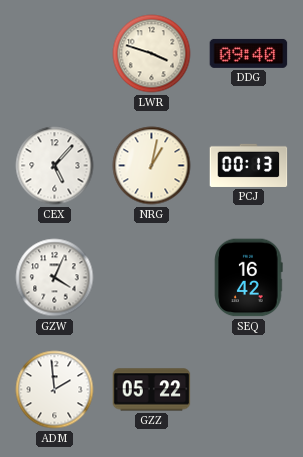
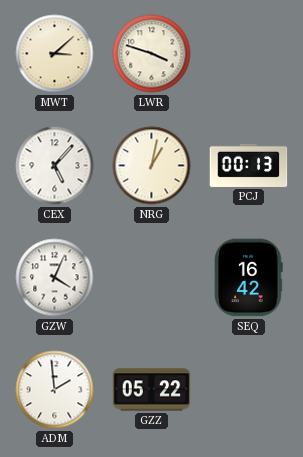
MWT: none -> 3:08
DDG: 09:40 -> none
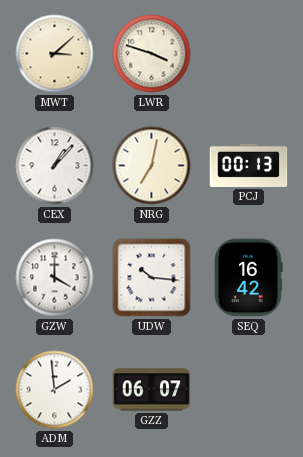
CEX: 5:07 -> 1:07
NRG: 1:02 -> 7:02
GZW: 4:04 -> 4:00
UDW: none -> 10:16
GZZ: 05:22 -> 06:07
